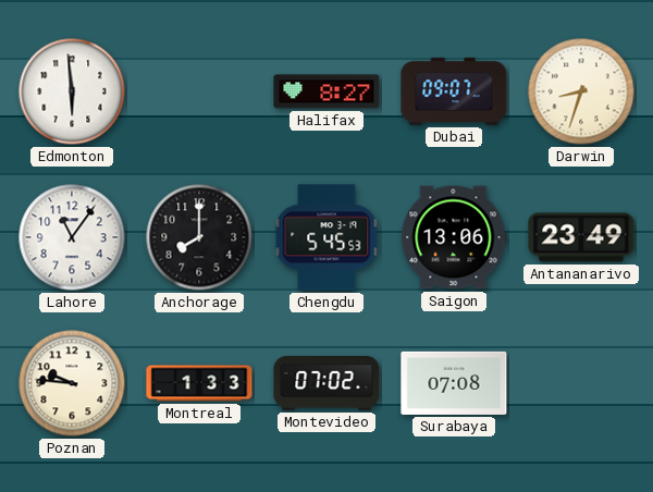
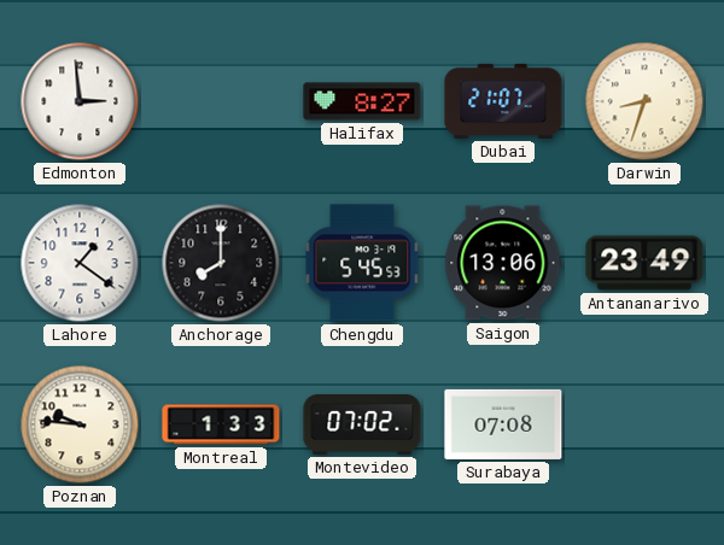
Edmonton: 5:59 -> 2:59
Dubai: 09:07 -> 21:07
Lahore: 11:06 -> 1:21
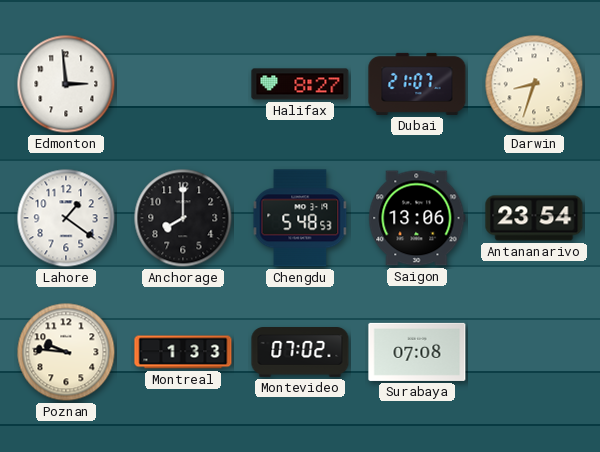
Chengdu: 5:45 -> 5:48
Antananarivo: 23:49 -> 23:54
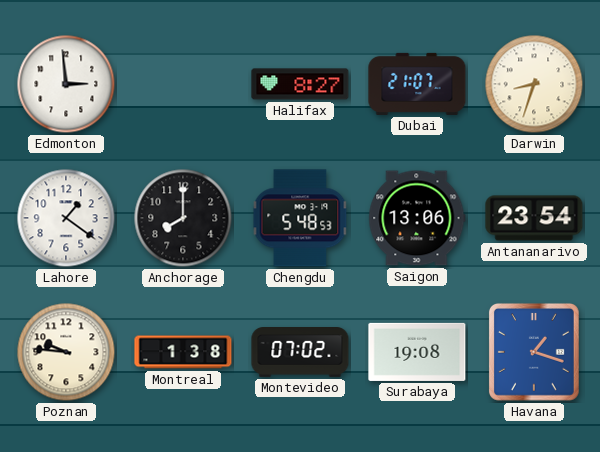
Montreal: 1:33 -> 1:38
Surabaya: 07:08 -> 19:08
Havana: none -> 1:18
